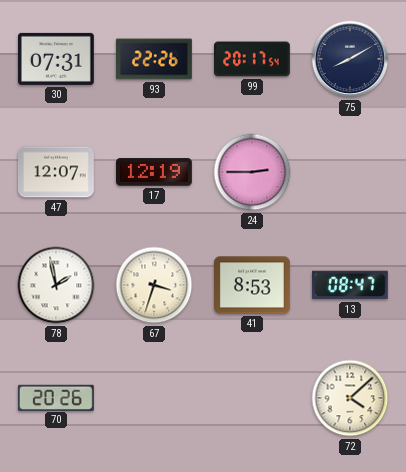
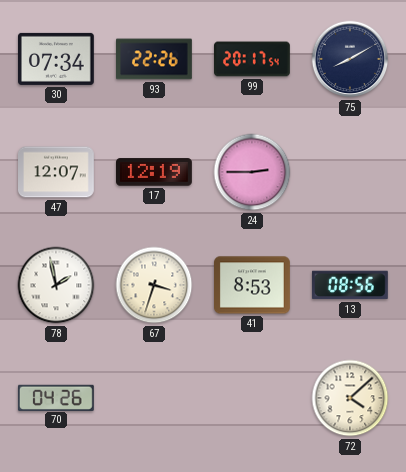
30: 07:31 -> 07:34
13: 08:47 -> 08:56
70: 20:26 -> 04:26
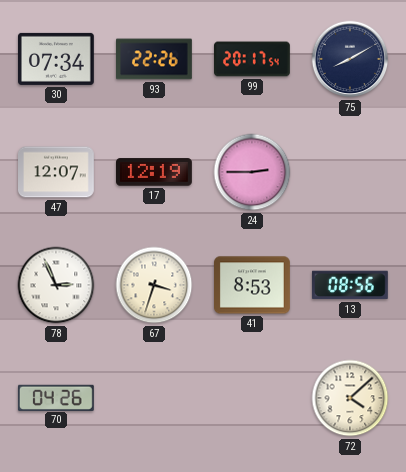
78: 1:58 -> 2:56
